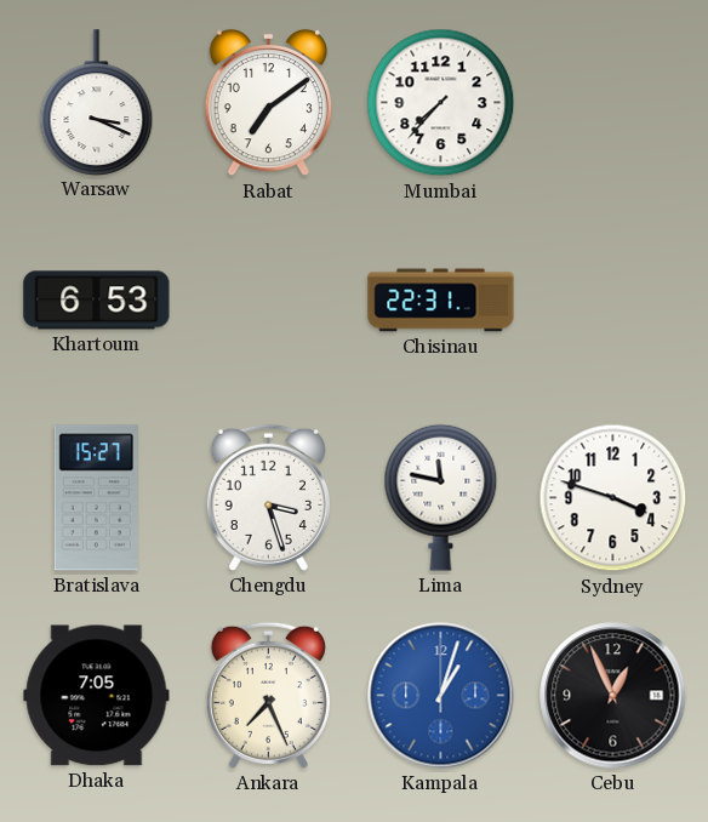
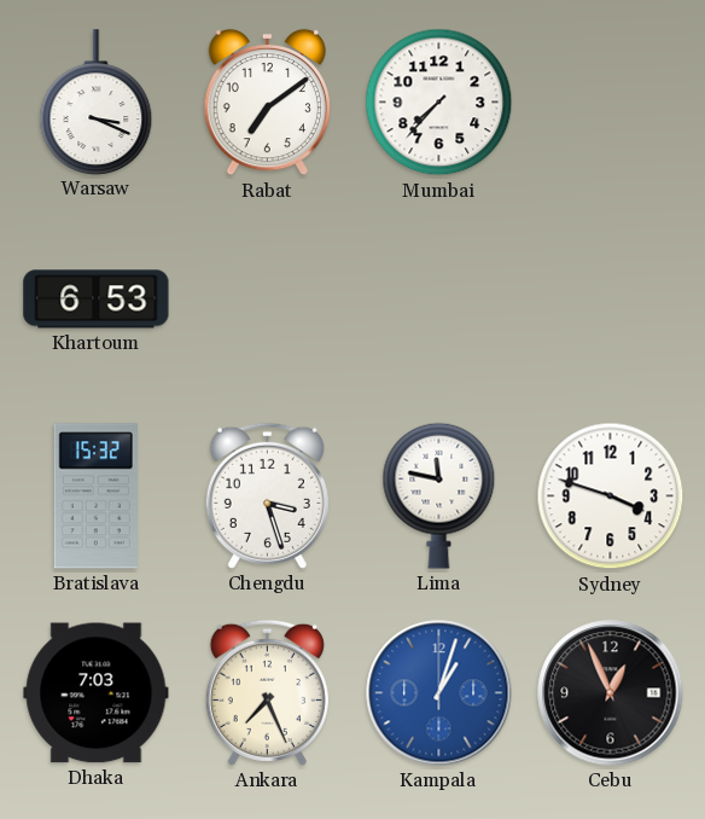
Chisinau: 22:31 -> none
Bratislava: 15:27 -> 15:32
Dhaka: 7:05 -> 7:03
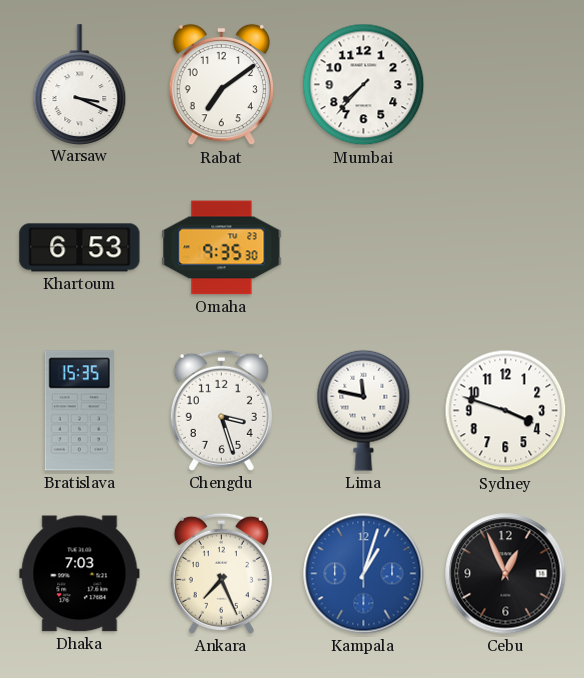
Omaha: none -> 9:35
Bratislava: 15:32 -> 15:35
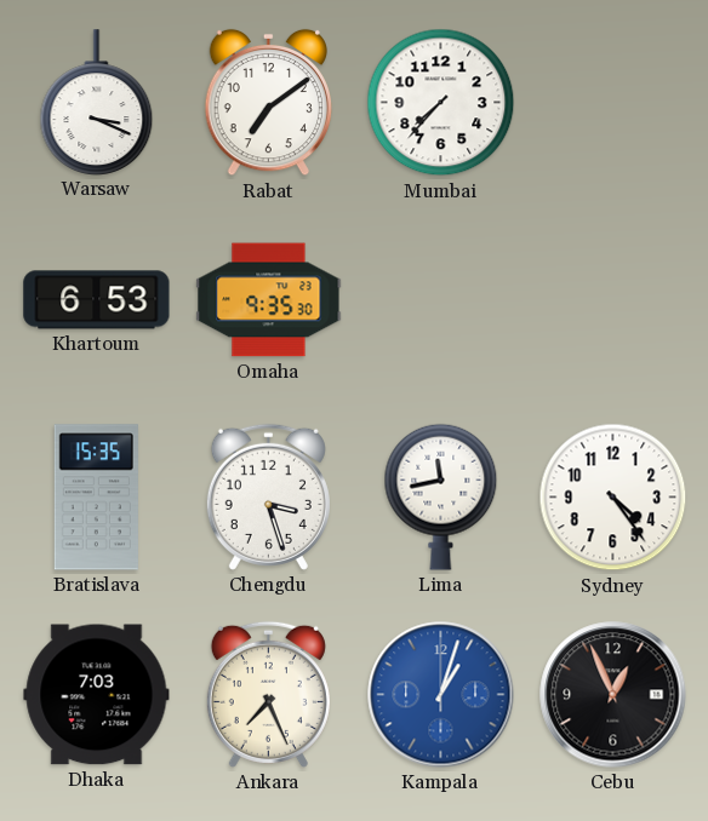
Lima: 11:47 -> 11:43
Sydney: 3:48 -> 4:24
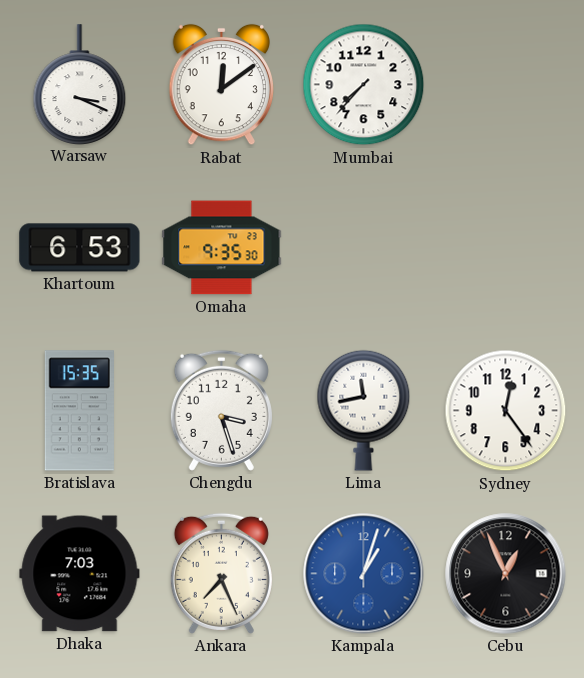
Rabat: 7:09 -> 12:09
Sydney: 4:24 -> 12:24
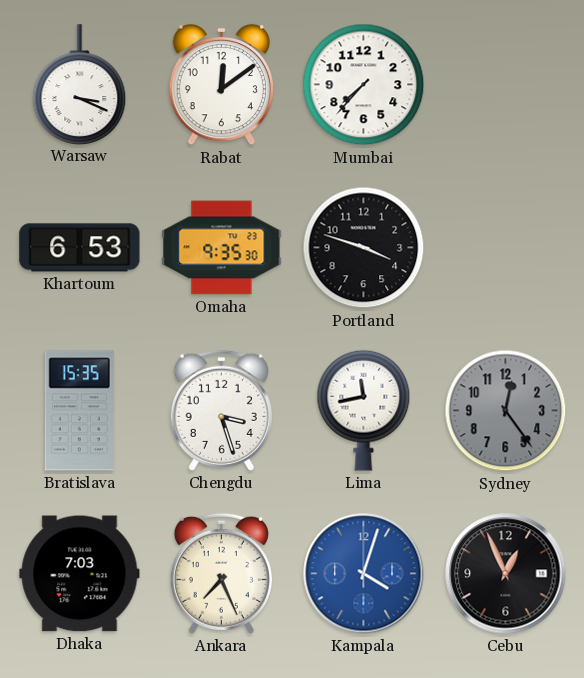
Portland: none -> 3:48
Sydney dial: white -> grey
Kampala: 1:03 -> 4:03
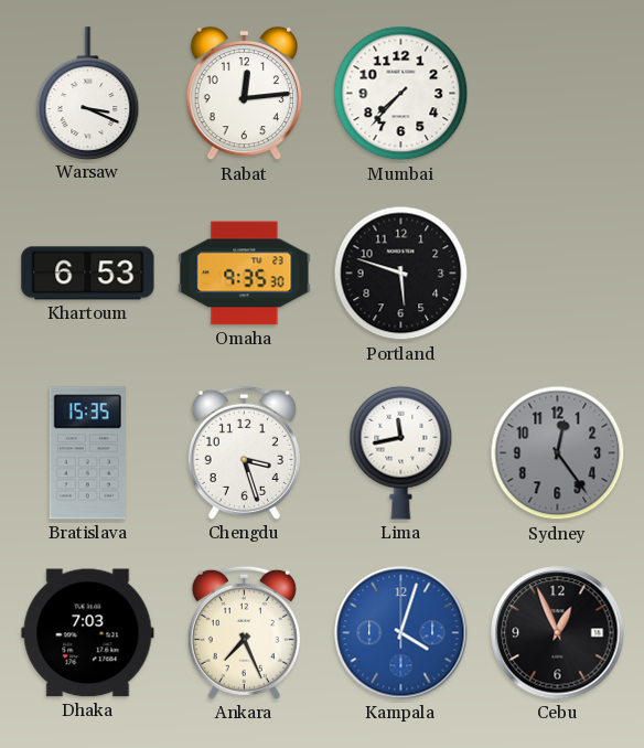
Rabat: 12:09 -> 12:14
Portland: 3:48 -> 5:48
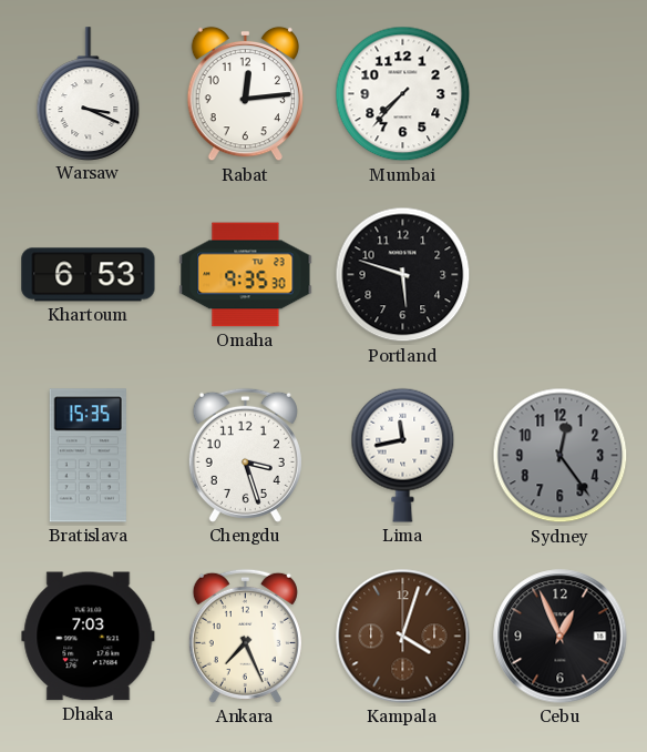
Kampala dial: blue -> brown
